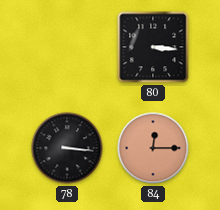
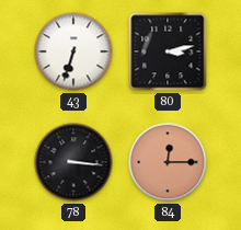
43: none -> 6:33
80: 3:16 -> 3:13
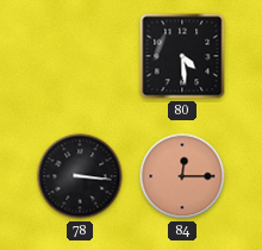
43: 6:33 -> none
80: 3:13 -> 4:29
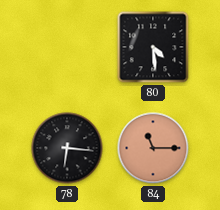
78: 3:16 -> 6:16
84: 12:15 -> 11:15
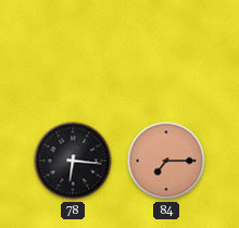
80: 4:29 -> none
84: 11:15 -> 7:15
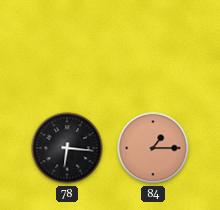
84: 7:15 -> 1:15
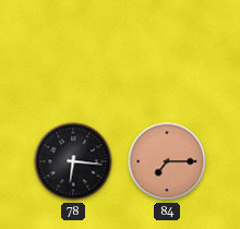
84: 1:15 -> 7:15
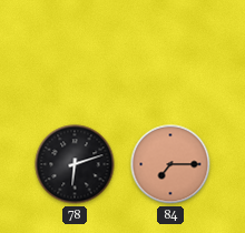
78: 6:16 -> 6:12
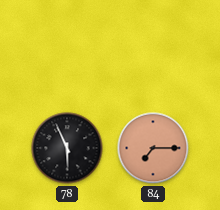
78: 6:12 -> 5:56
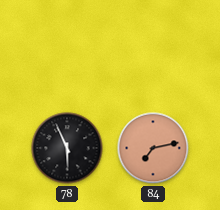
84: 7:15 -> 7:13
